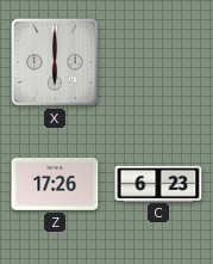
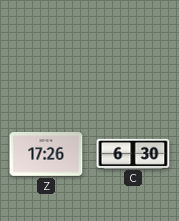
X: 6:00 -> none
C: 6:23 -> 6:30
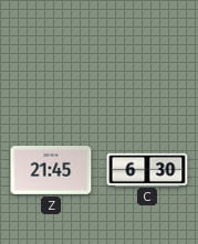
Z: 17:26 -> 21:45
